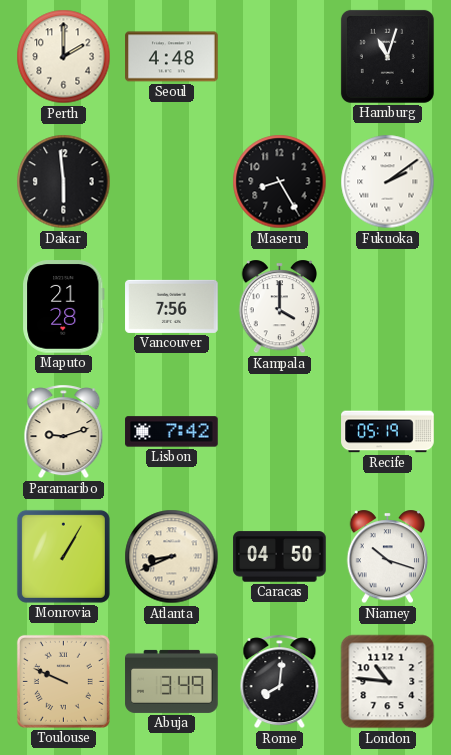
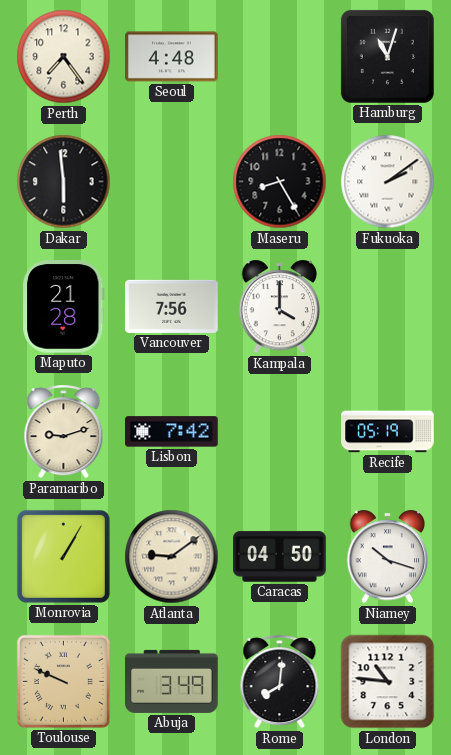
Perth: 2:00 -> 7:24
Atlanta: 8:41 -> 9:09
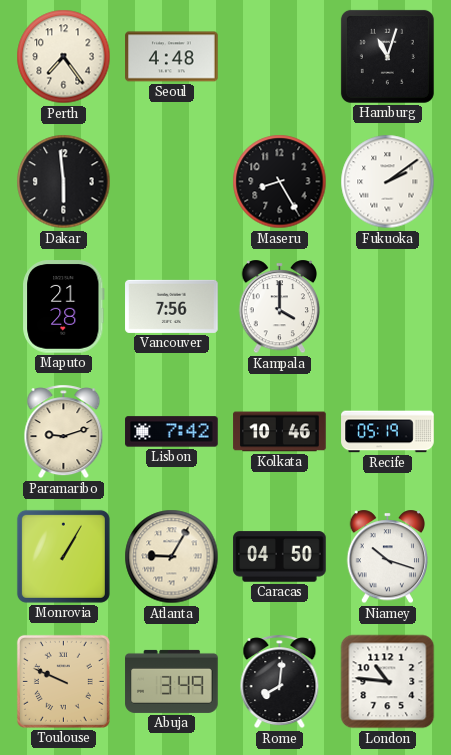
Kolkata: none -> 10:46
Atlanta: 9:09 -> 9:05
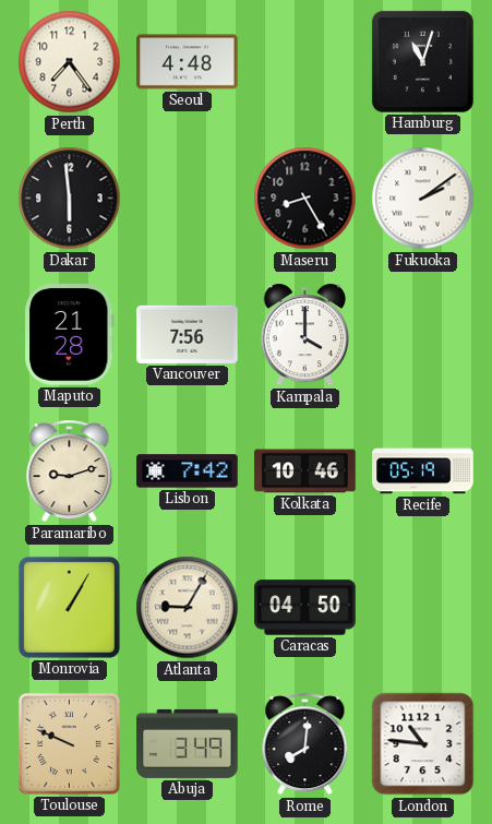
Niamey: 10:18 -> none
